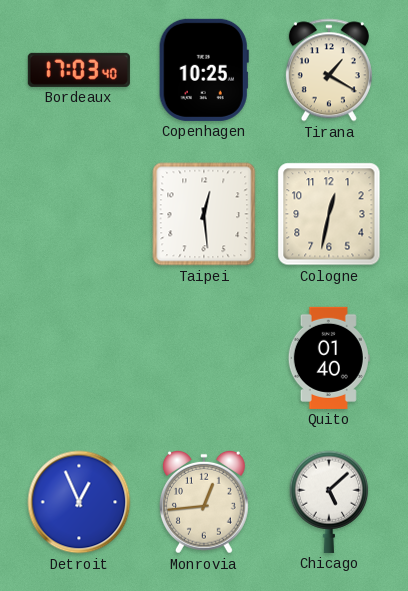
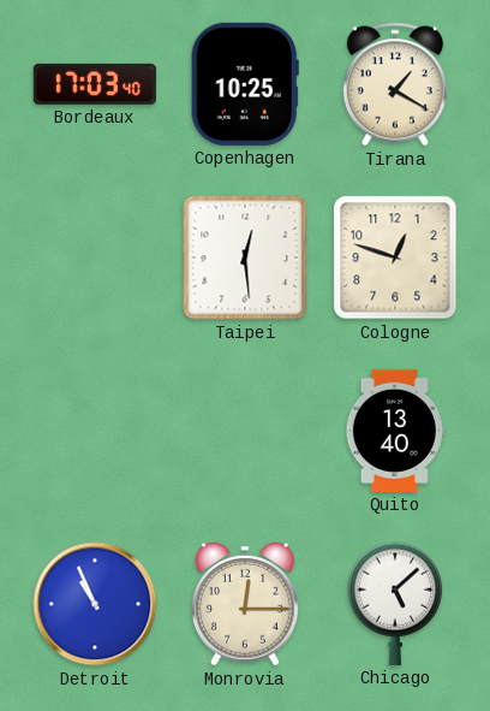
Cologne: 12:32 -> 12:48
Quito: 01:40 -> 13:40
Detroit: 12:56 -> 10:56
Monrovia: 12:44 -> 12:15
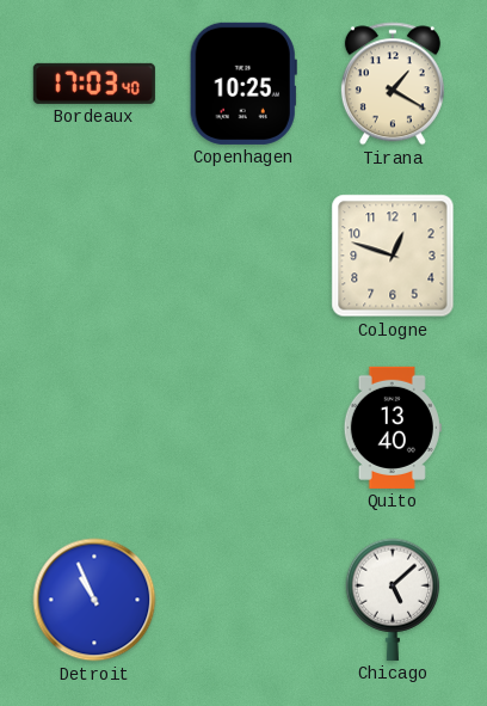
Taipei: 12:29 -> none
Monrovia: 12:15 -> none
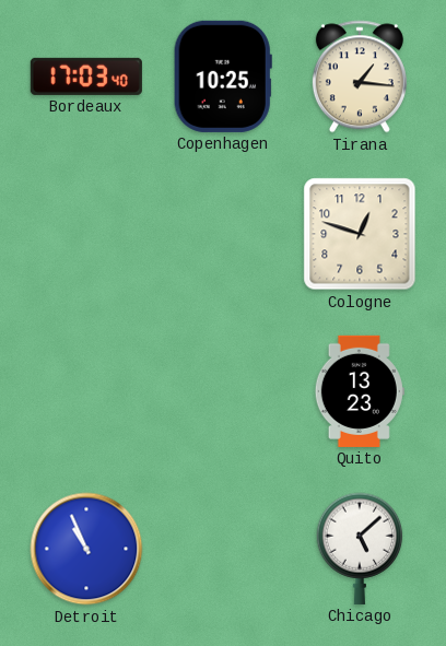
Tirana: 1:20 -> 1:16
Quito: 13:40 -> 13:23
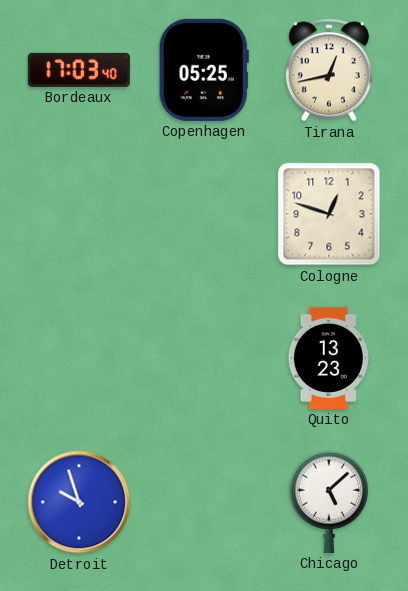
Copenhagen: 10:25 -> 05:25
Tirana: 1:16 -> 12:43
Detroit: 10:56 -> 9:57
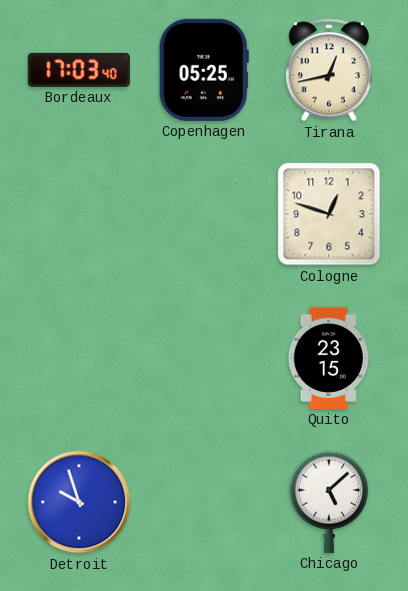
Quito: 13:23 -> 23:15
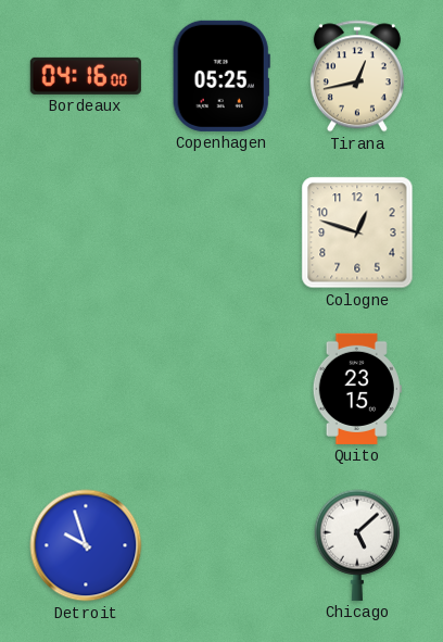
Bordeaux: 17:03 -> 04:16
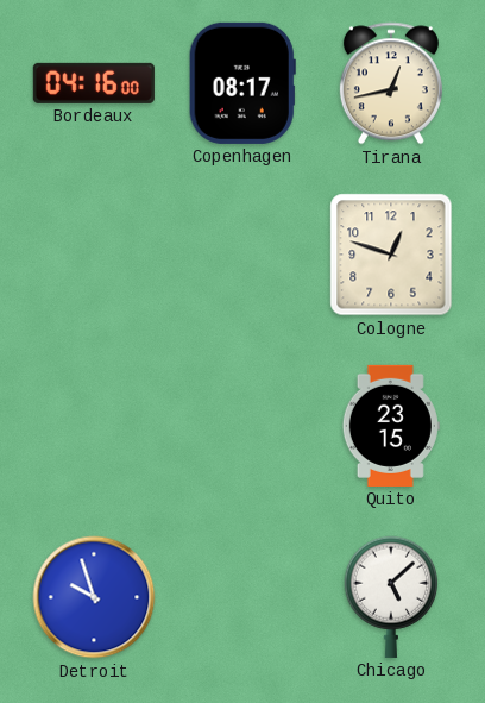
Copenhagen: 05:25 -> 08:17
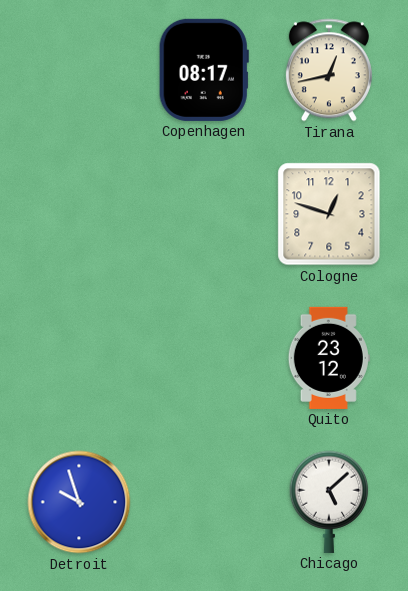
Bordeaux: 04:16 -> none
Quito: 23:15 -> 23:12
